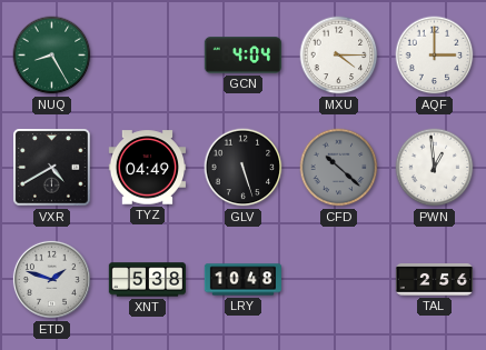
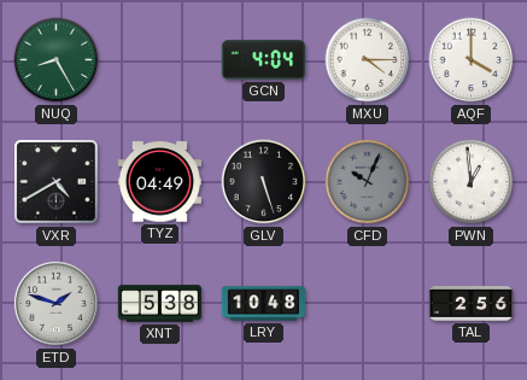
AQF: 3:00 -> 4:00
CFD: 10:22 -> 10:04
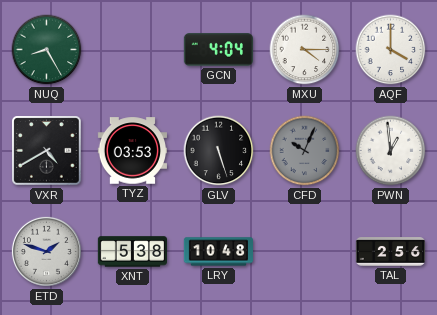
TYZ: 04:49 -> 03:53
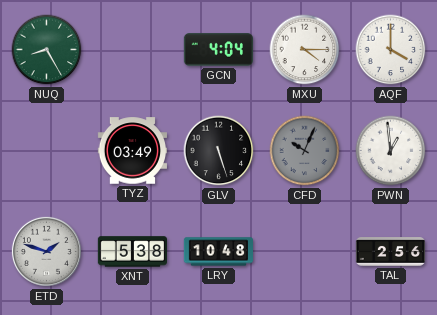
VXR: 4:40 -> none
TYZ: 03:53 -> 03:49
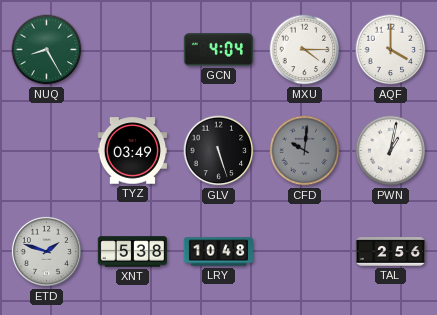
CFD: 10:04 -> 10:01
PWN: 12:59 -> 1:02
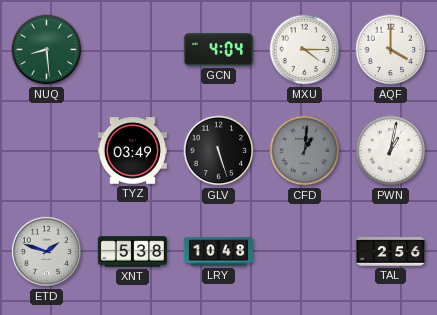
NUQ: 8:25 -> 8:29
CFD: 10:01 -> 1:01
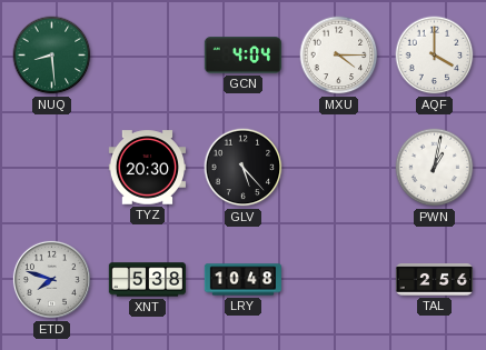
TYZ: 03:49 -> 20:30
GLV: 5:27 -> 5:23
CFD: 1:01 -> none
ETD: 1:48 -> 7:48
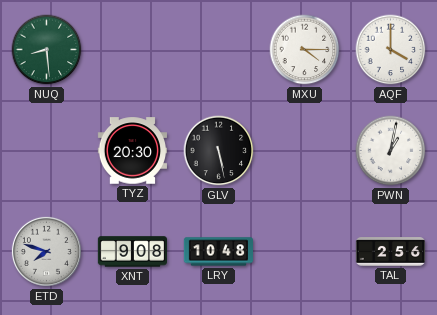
GCN: 4:04 -> none
GLV: 5:23 -> 5:28
XNT: 5:38 -> 9:08
